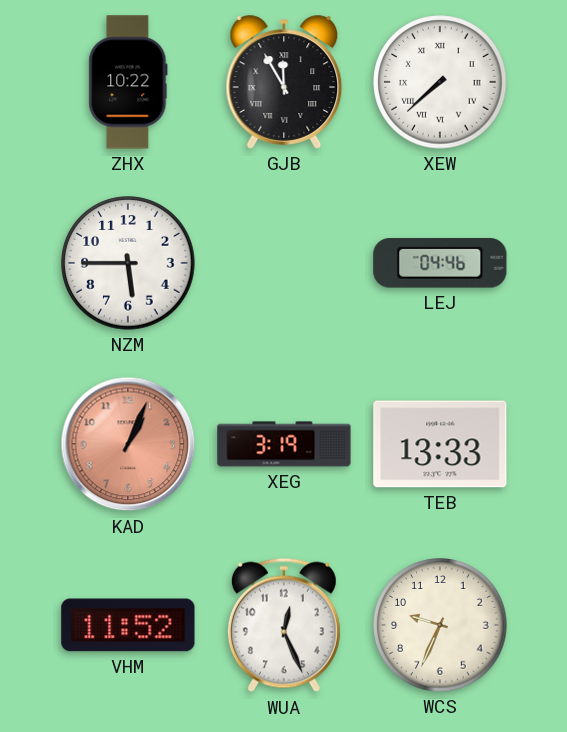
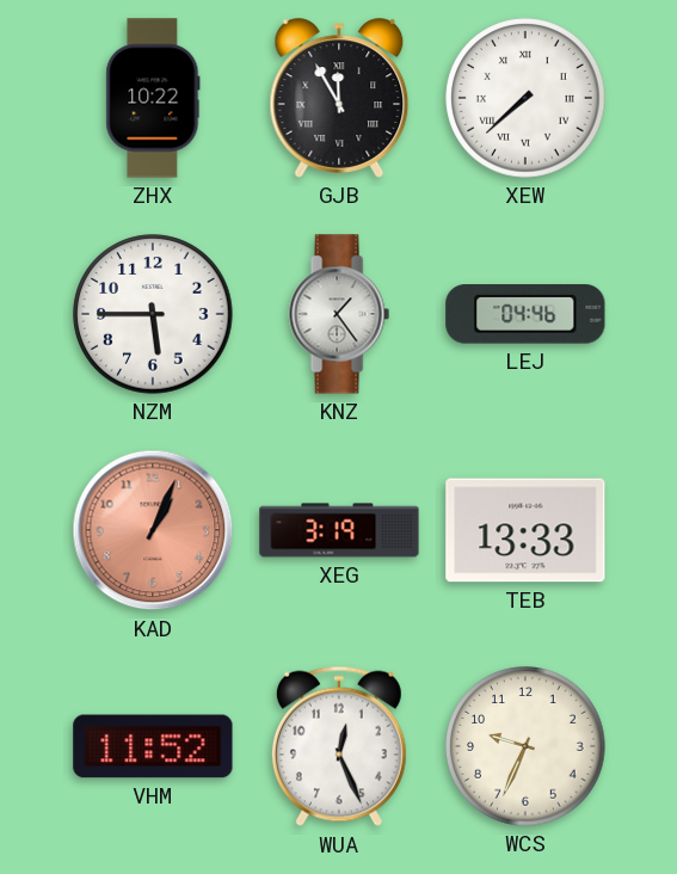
KNZ: none -> 1:24
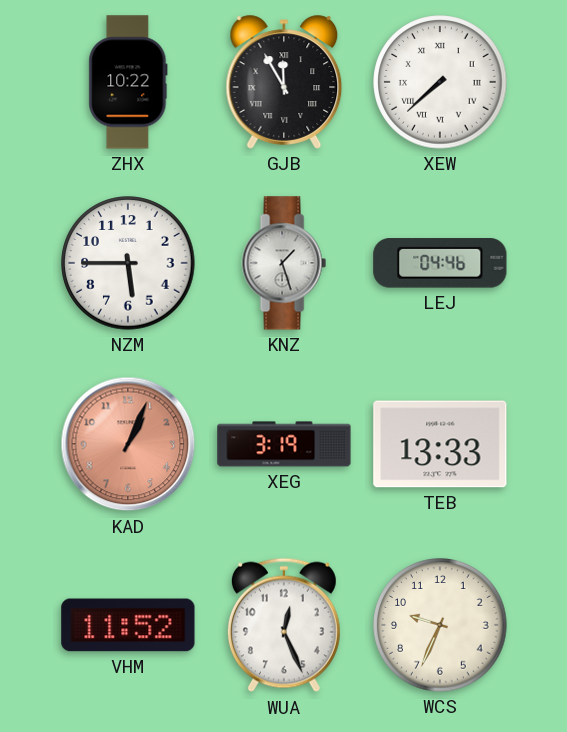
KNZ: 1:24 -> 1:27
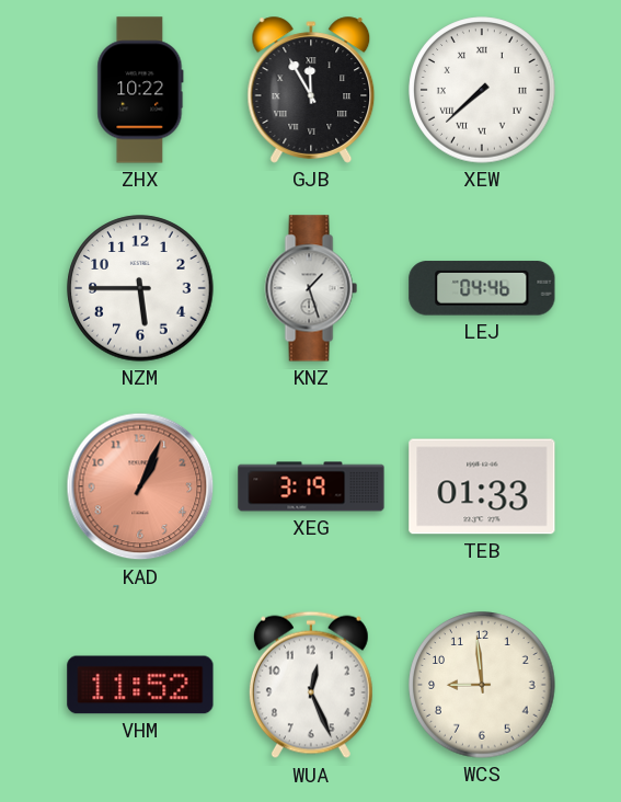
TEB: 13:33 -> 01:33
WCS: 9:34 -> 8:59
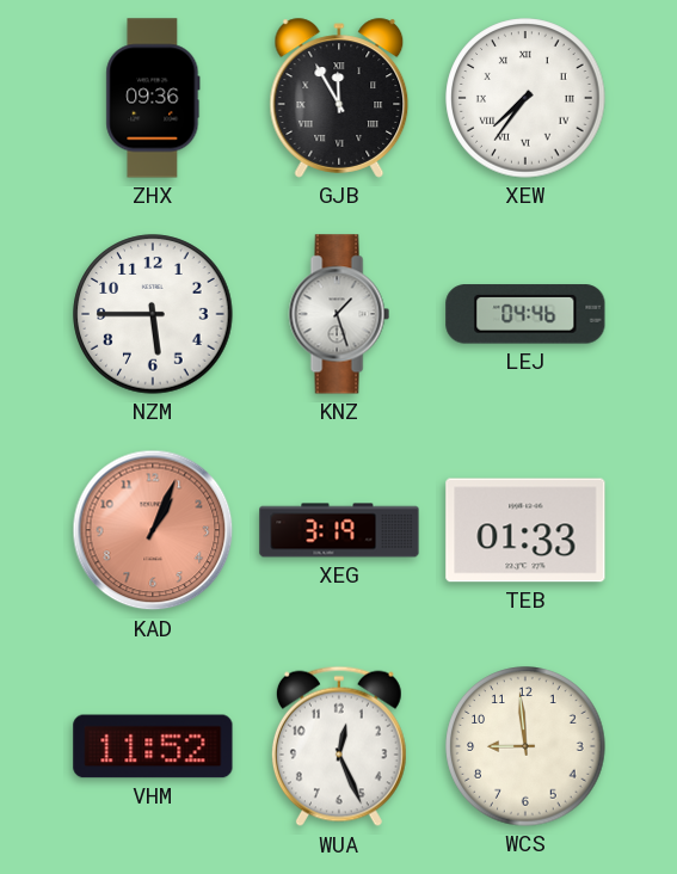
ZHX: 10:22 -> 09:36
XEW: 7:38 -> 7:36
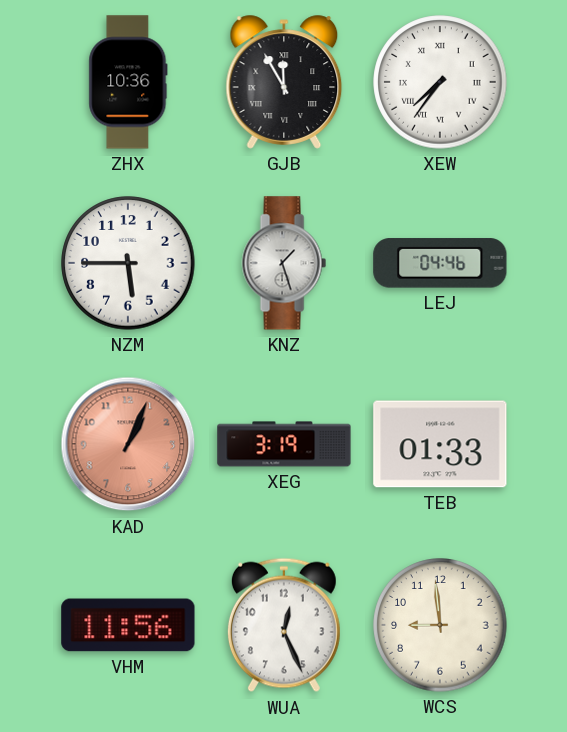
ZHX: 09:36 -> 10:36
VHM: 11:52 -> 11:56
